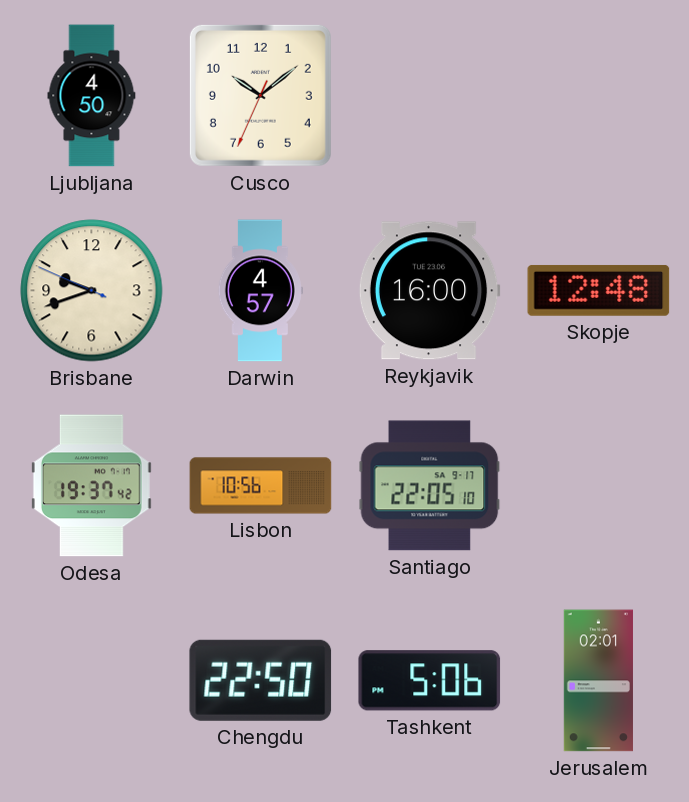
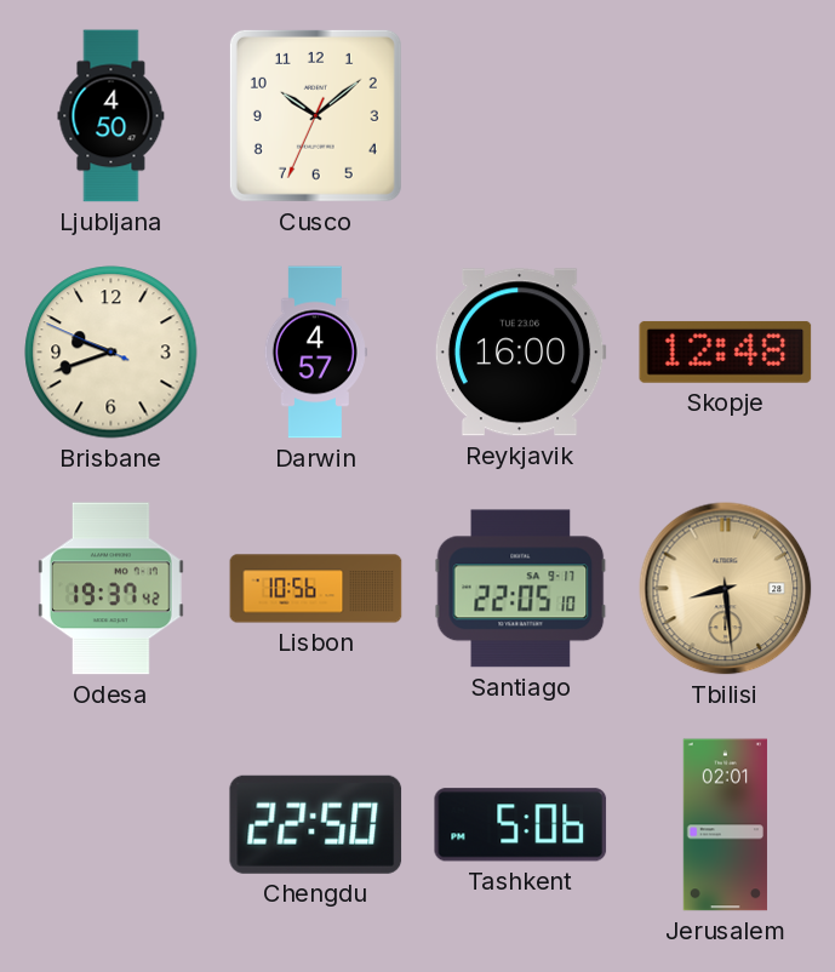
Tbilisi: none -> 8:29
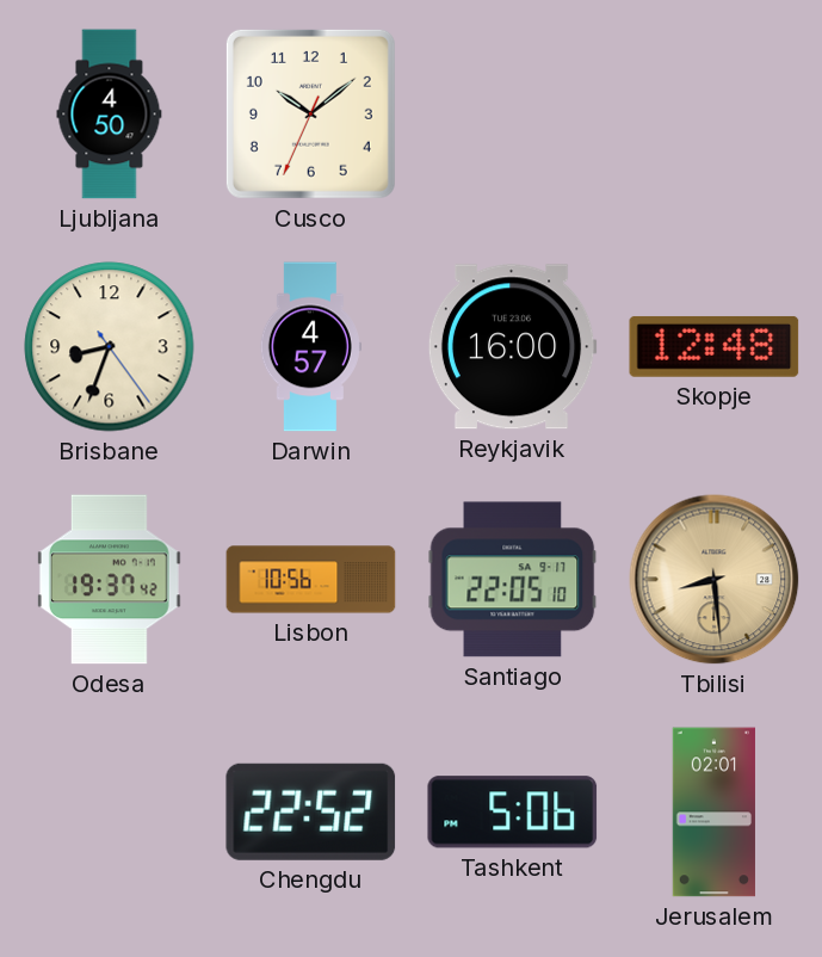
Brisbane: 9:41 -> 8:33
Chengdu: 22:50 -> 22:52
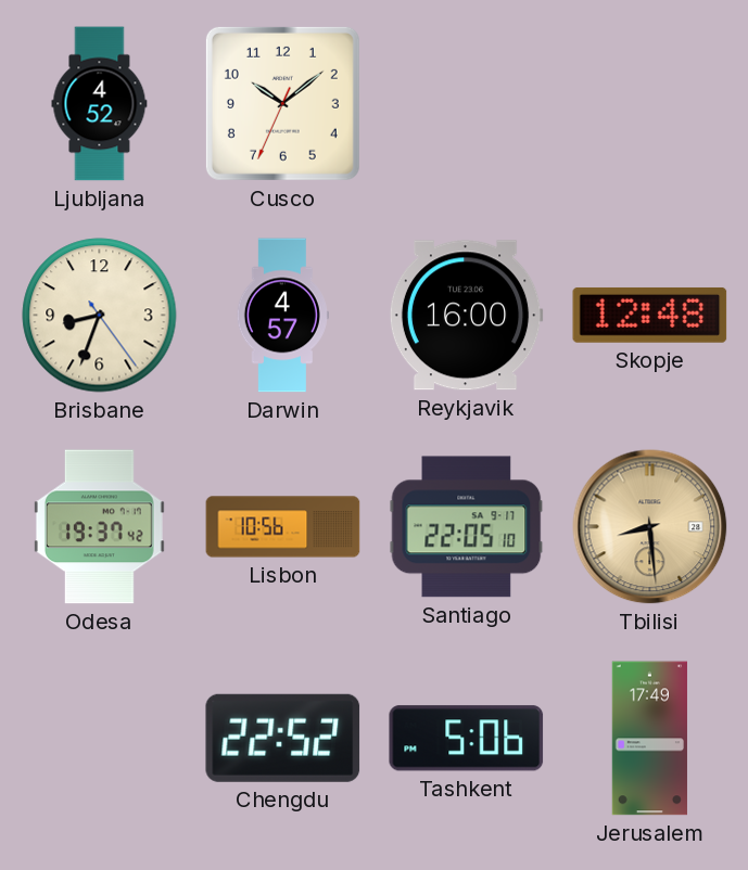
Ljubljana: 4:50 -> 4:52
Jerusalem: 02:01 -> 17:49
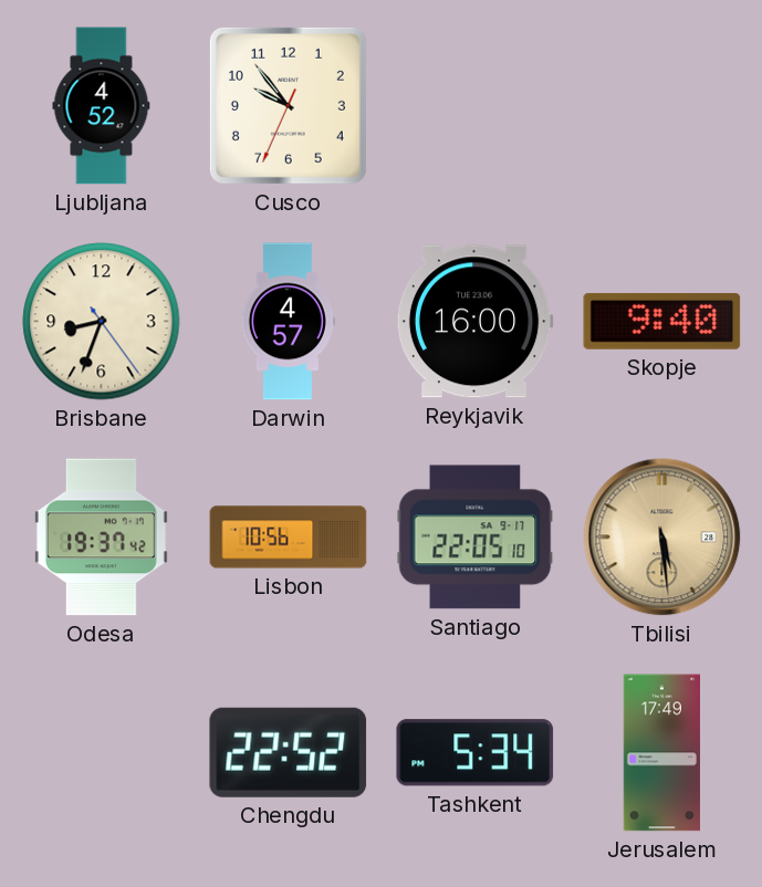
Cusco: 10:08 -> 9:53
Skopje: 12:48 -> 9:40
Tbilisi: 8:29 -> 5:29
Tashkent: 5:06 -> 5:34
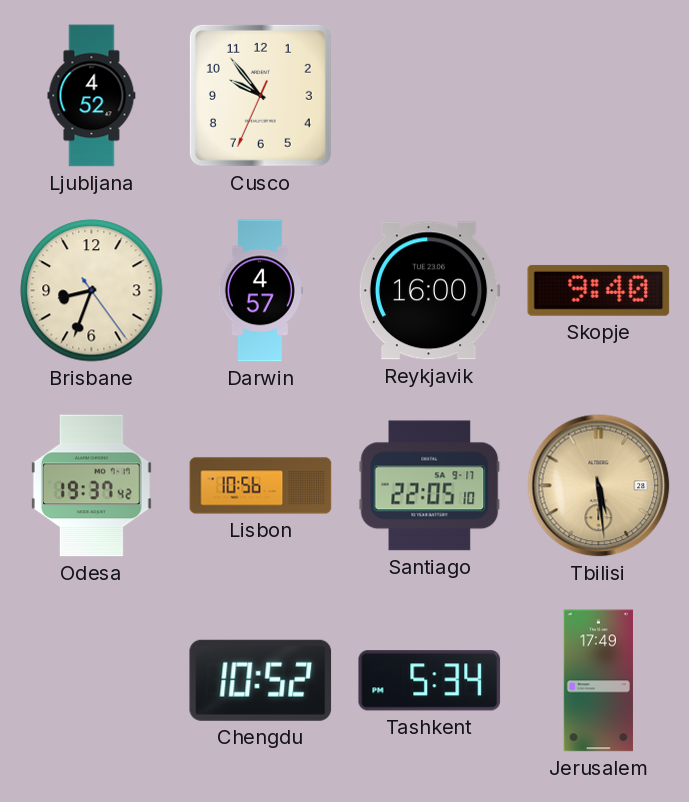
Chengdu: 22:52 -> 10:52
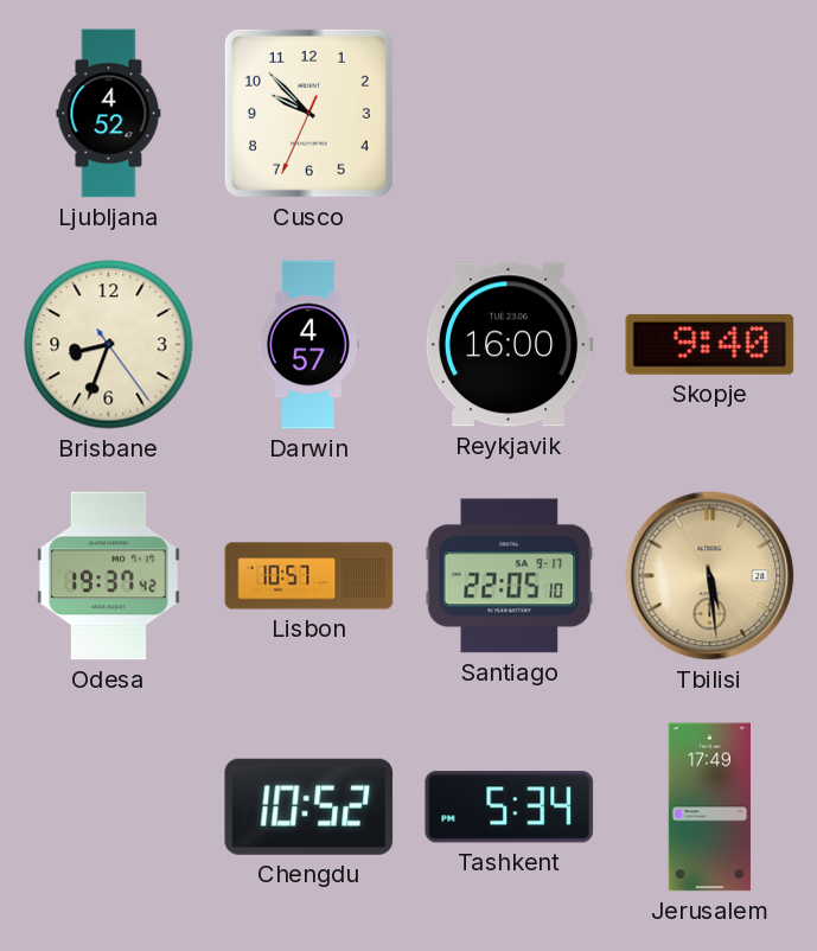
Cusco: 9:53 -> 9:52
Lisbon: 10:56 -> 10:57
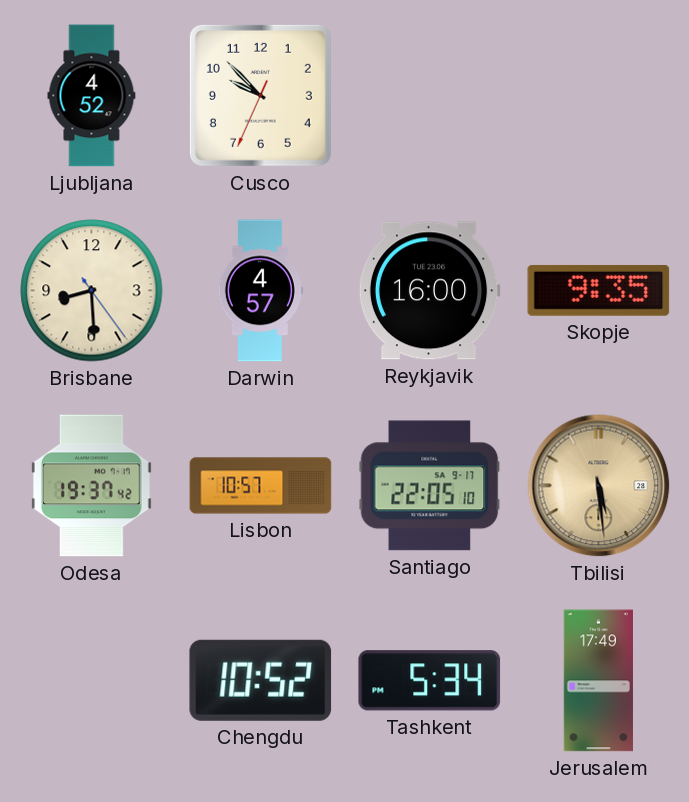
Brisbane: 8:33 -> 8:29
Skopje: 9:40 -> 9:35
